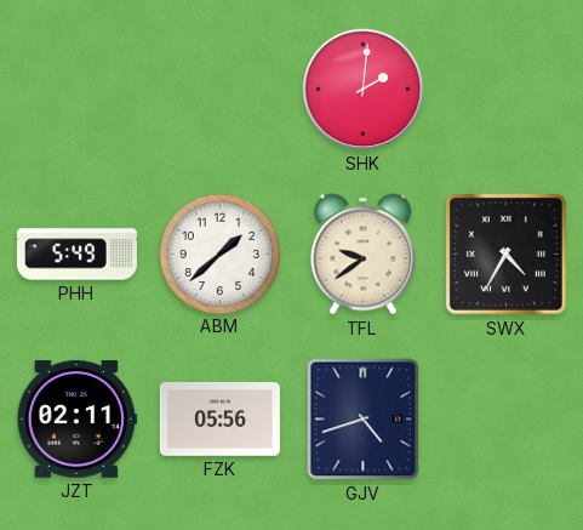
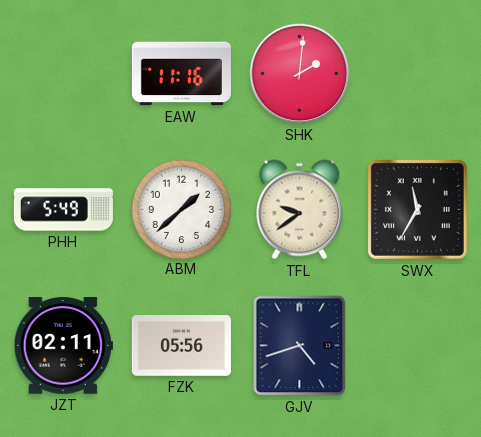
EAW: none -> 11:16
SWX: 4:35 -> 11:35
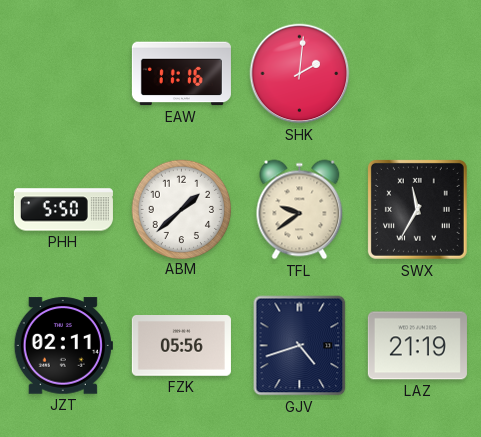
PHH: 5:49 -> 5:50
LAZ: none -> 21:19
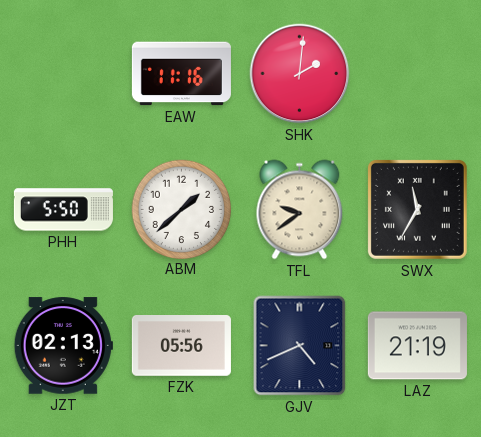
JZT: 02:11 -> 02:13
GJV: 4:42 -> 4:41
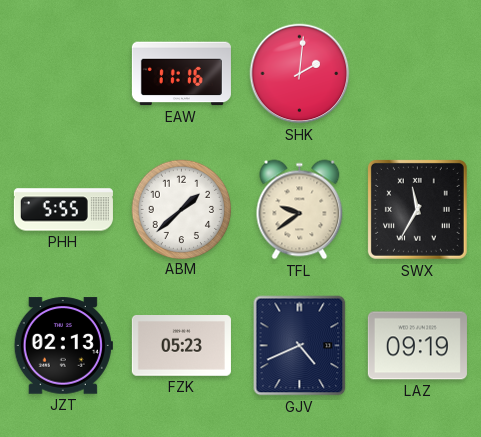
PHH: 5:50 -> 5:55
FZK: 05:56 -> 05:23
LAZ: 21:19 -> 09:19
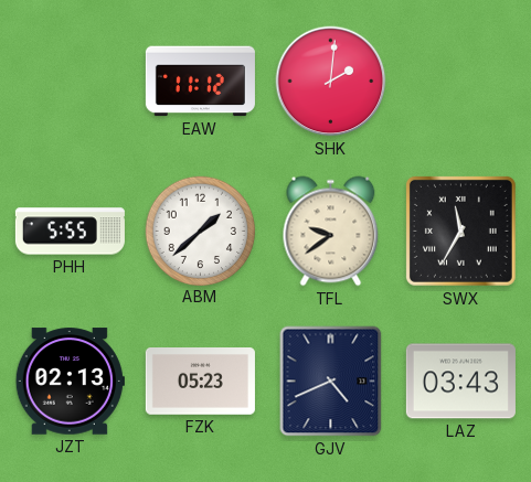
EAW: 11:16 -> 11:12
LAZ: 09:19 -> 03:43
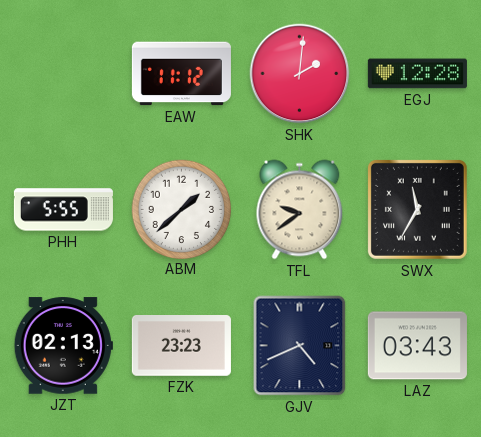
EGJ: none -> 12:28
FZK: 05:23 -> 23:23
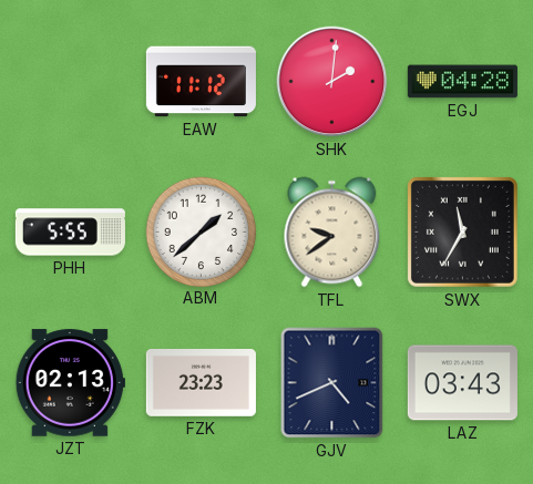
EGJ: 12:28 -> 04:28
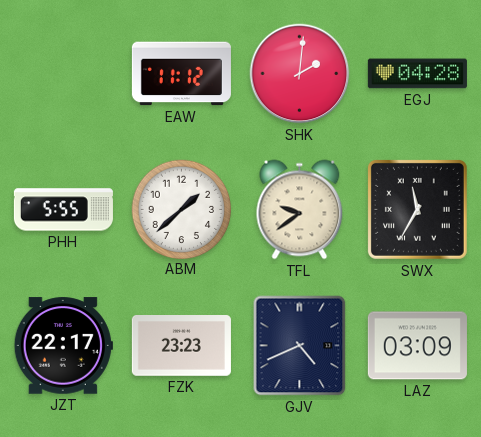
JZT: 02:13 -> 22:17
LAZ: 03:43 -> 03:09
